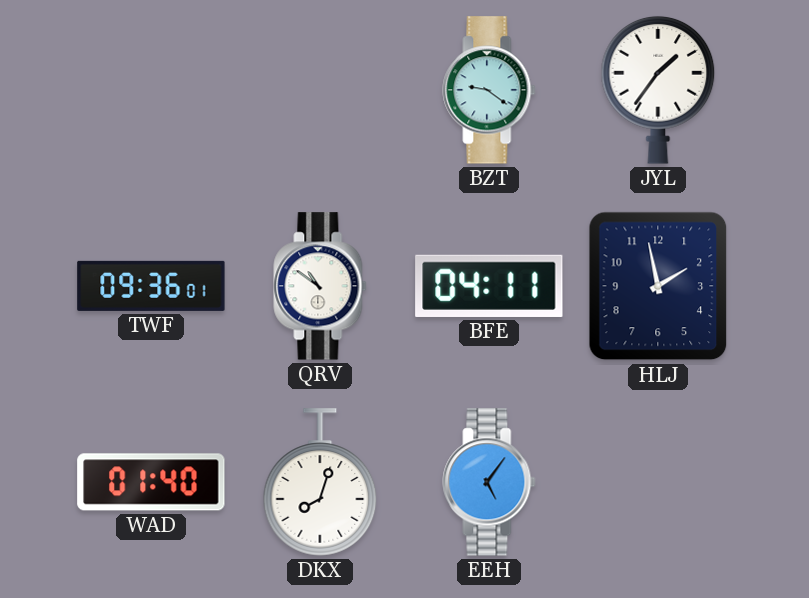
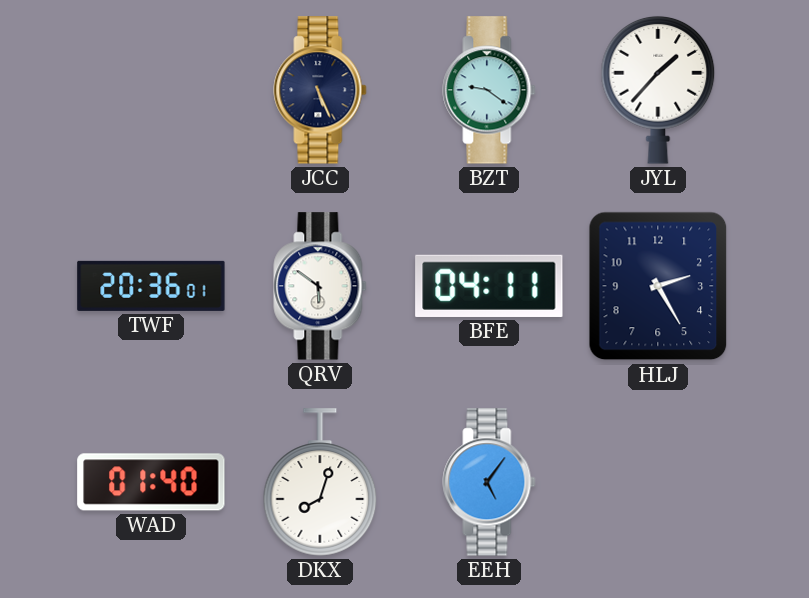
JCC: none -> 5:26
JYL: 1:36 -> 1:37
TWF: 09:36 -> 20:36
QRV: 10:51 -> 5:51
HLJ: 1:58 -> 2:25
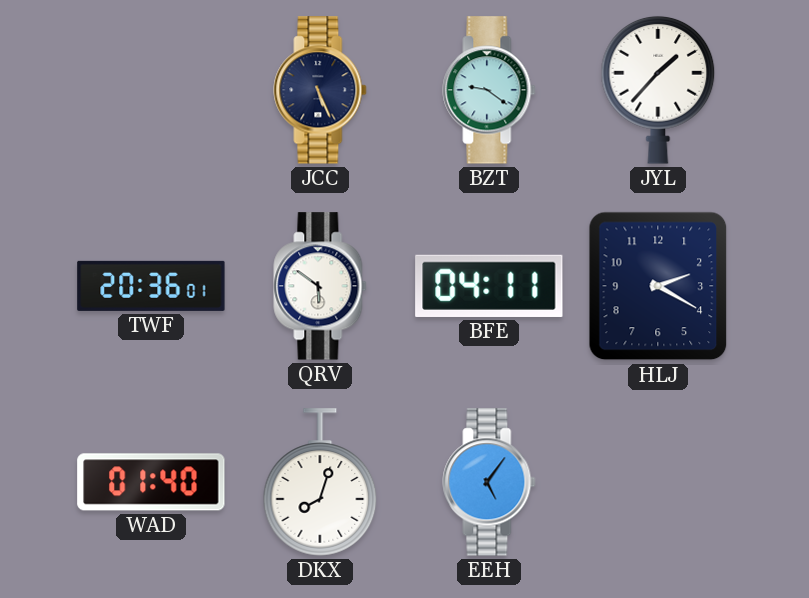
HLJ: 2:25 -> 2:20
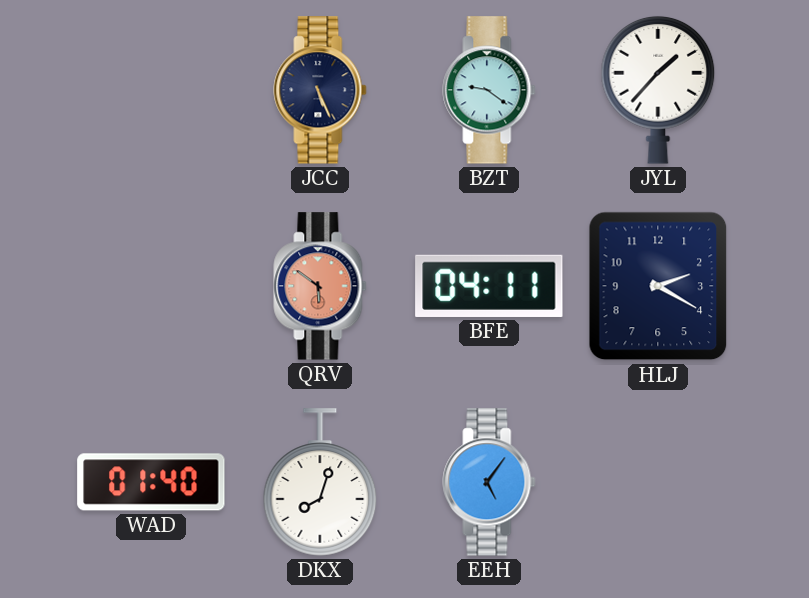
TWF: 20:36 -> none
QRV dial: white -> salmon
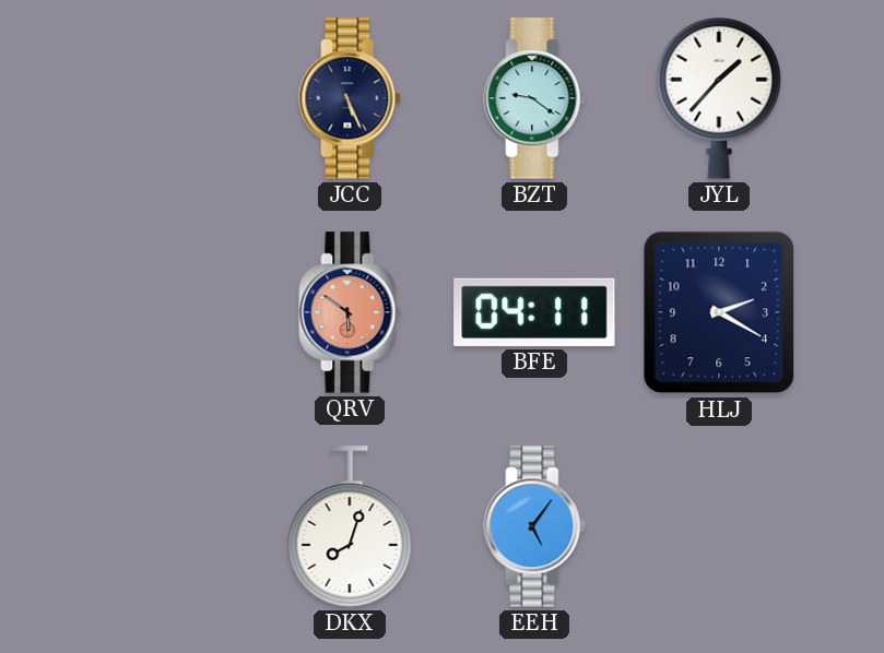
WAD: 01:40 -> none
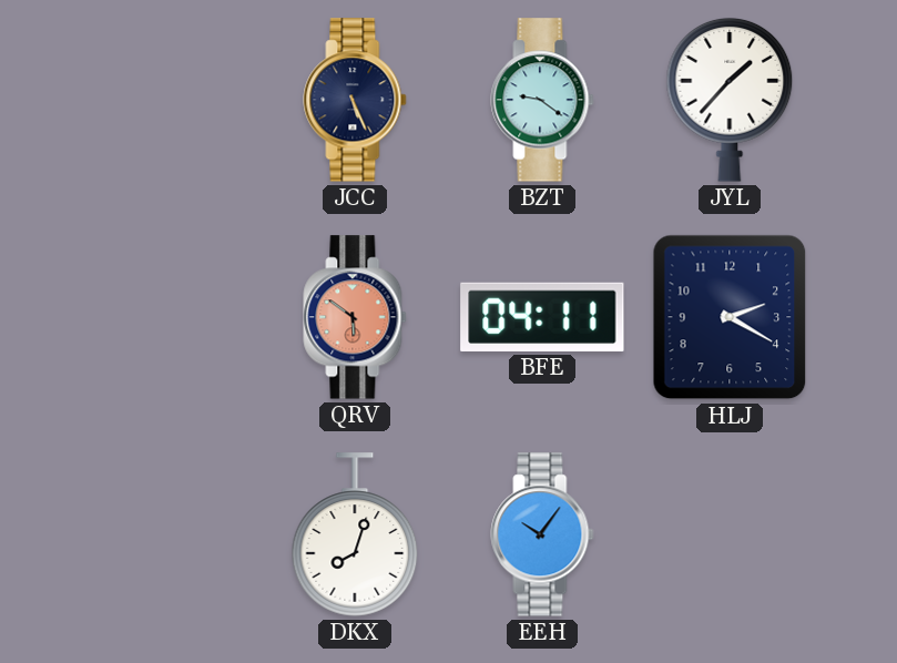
EEH: 5:06 -> 10:06
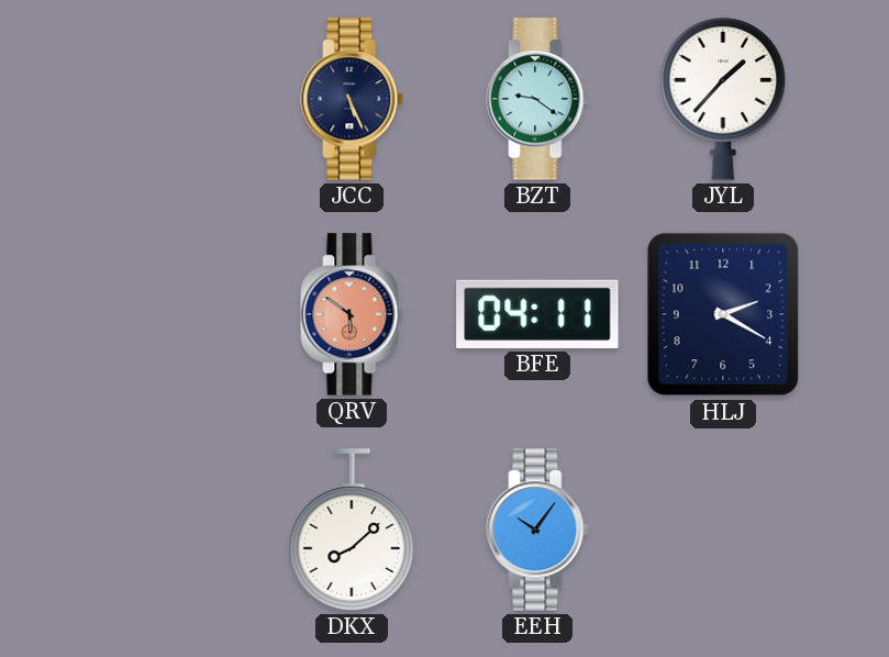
DKX: 8:03 -> 8:08
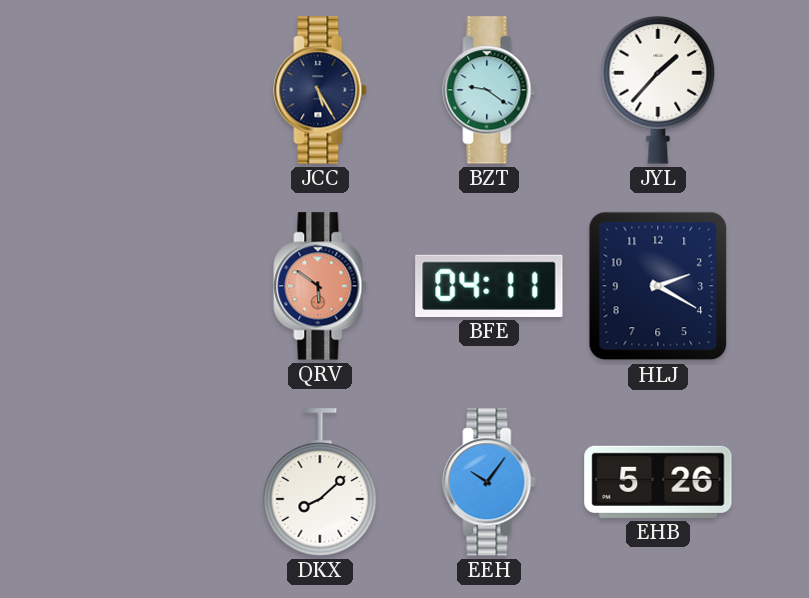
JCC: 5:26 -> 5:25
EHB: none -> 5:26
